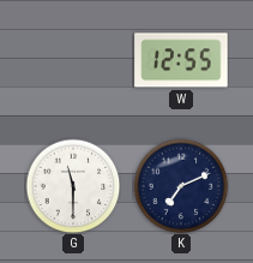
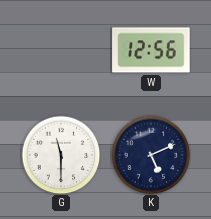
W: 12:55 -> 12:56
K: 7:11 -> 5:11
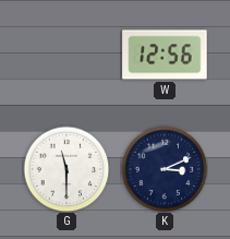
K: 5:11 -> 3:11
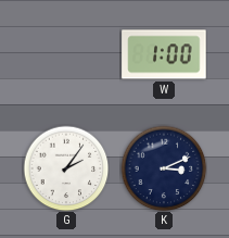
W: 12:56 -> 1:00
G: 11:30 -> 2:06
